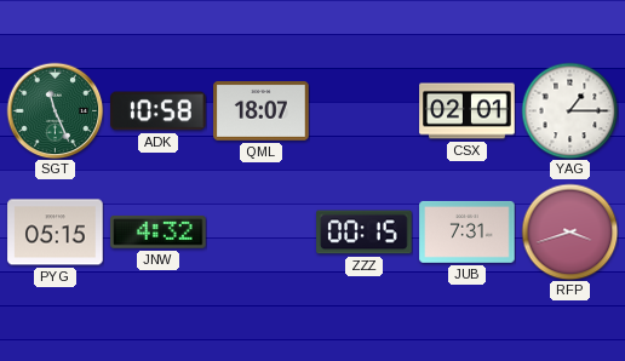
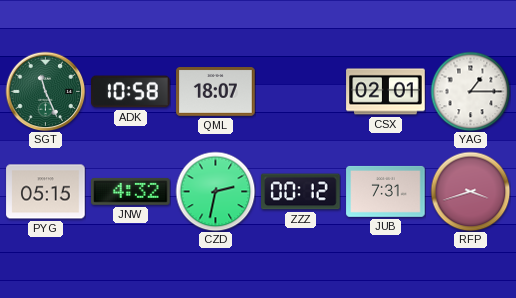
CZD: none -> 2:32
ZZZ: 00:15 -> 00:12
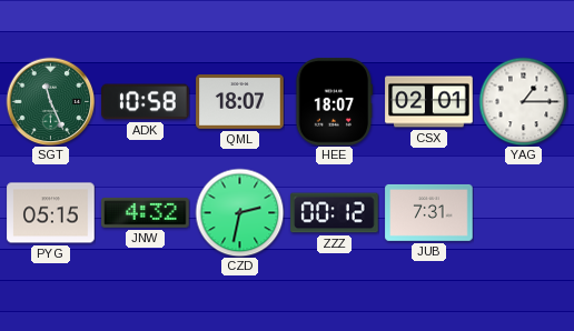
HEE: none -> 18:07
RFP: 3:42 -> none
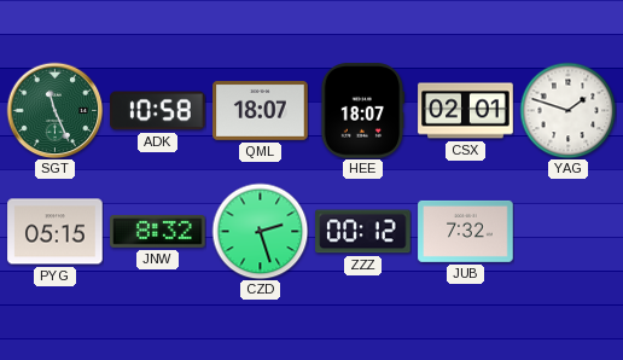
YAG: 1:15 -> 1:48
JNW: 4:32 -> 8:32
CZD: 2:32 -> 2:27
JUB: 7:31 -> 7:32
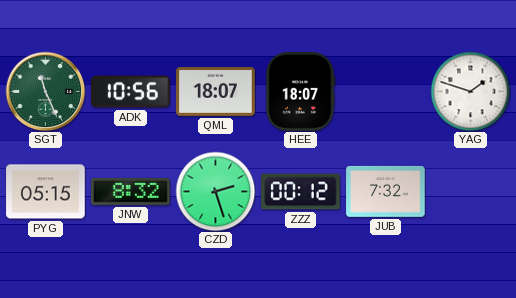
ADK: 10:58 -> 10:56
CSX: 02:01 -> none
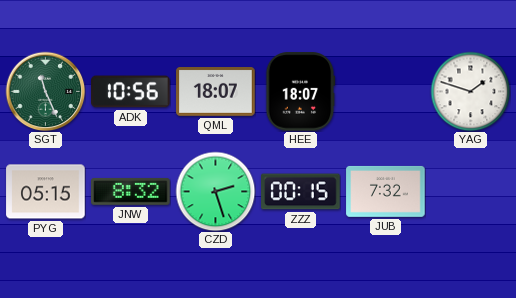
ZZZ: 00:12 -> 00:15
